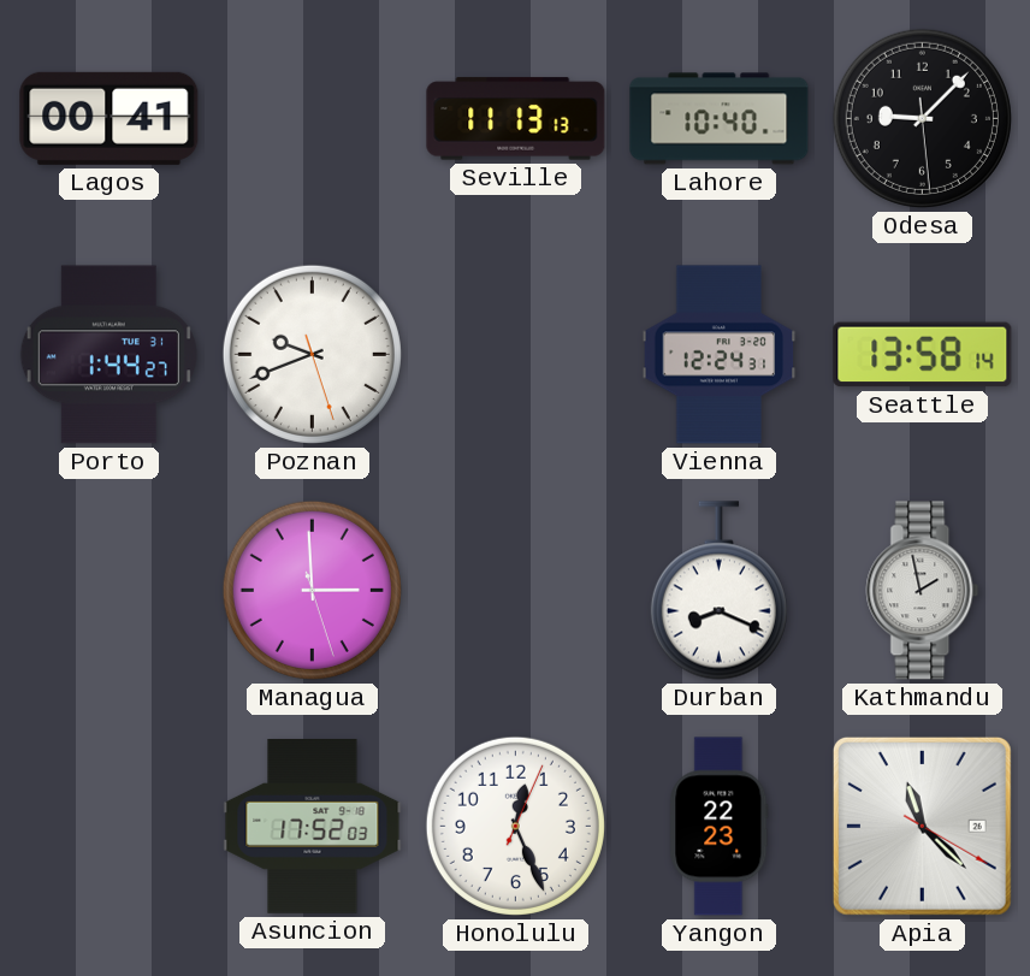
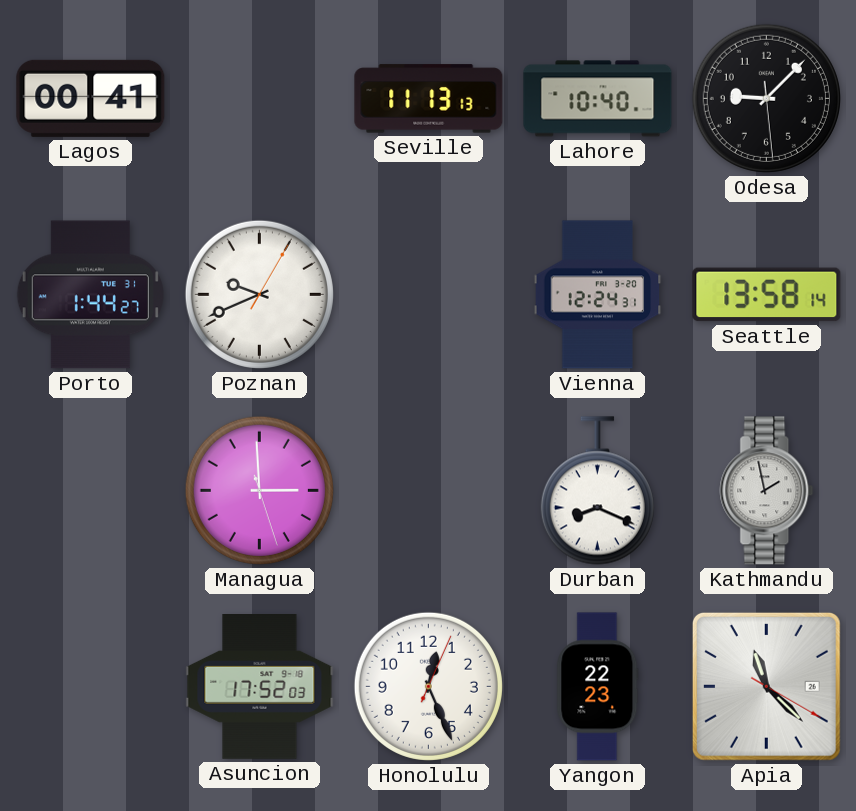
Poznan: 9:41:27 -> 9:41:05
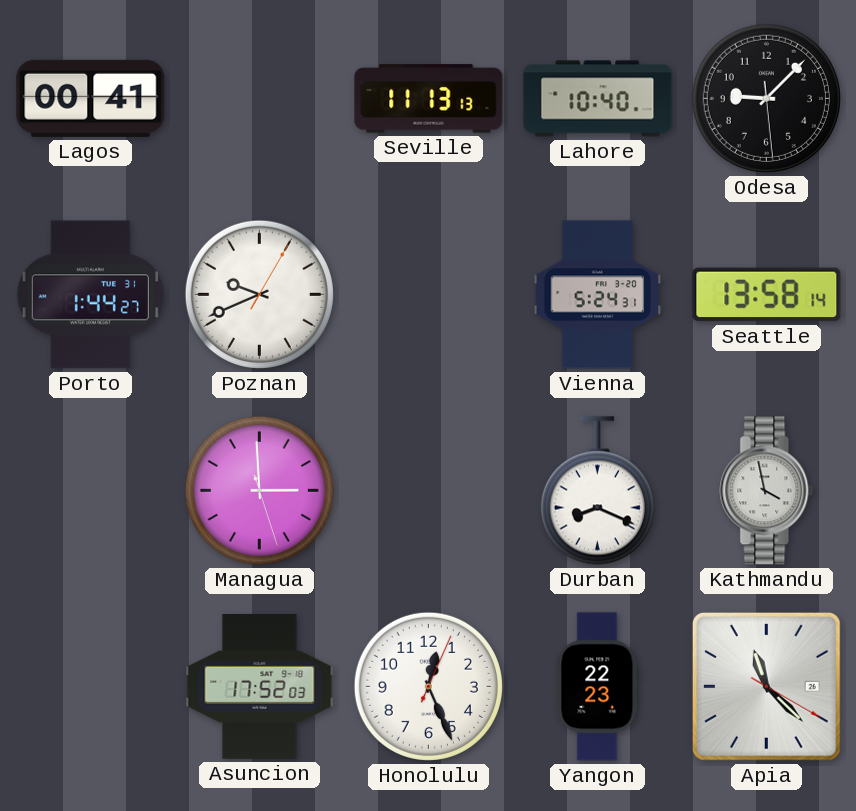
Vienna: 12:24 -> 5:24
Kathmandu: 1:58 -> 3:58
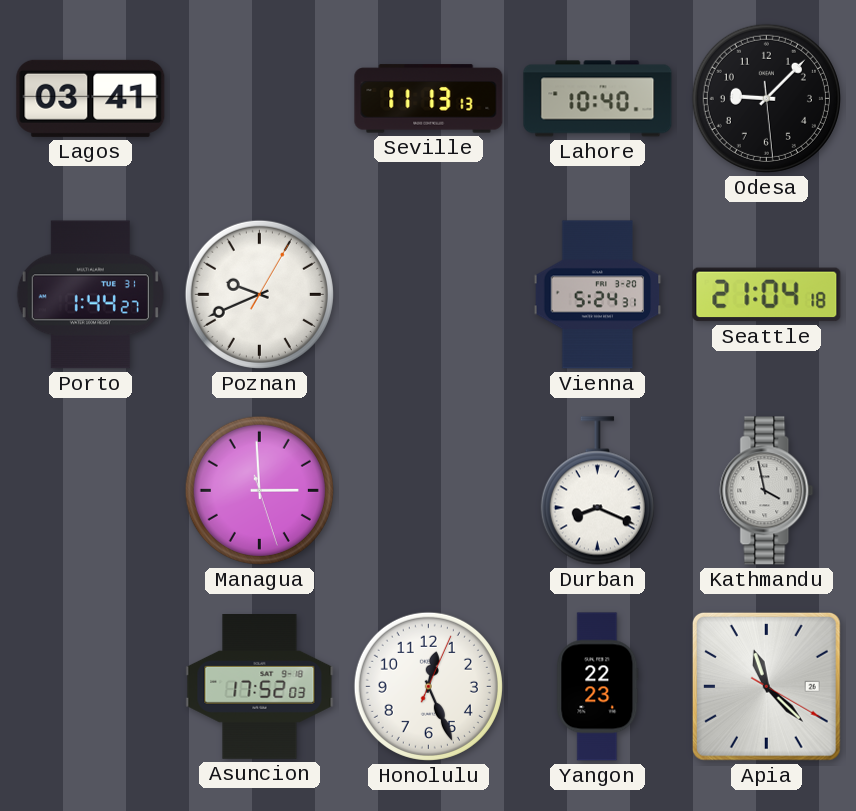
Lagos: 00:41 -> 03:41
Seattle: 13:58 -> 21:04
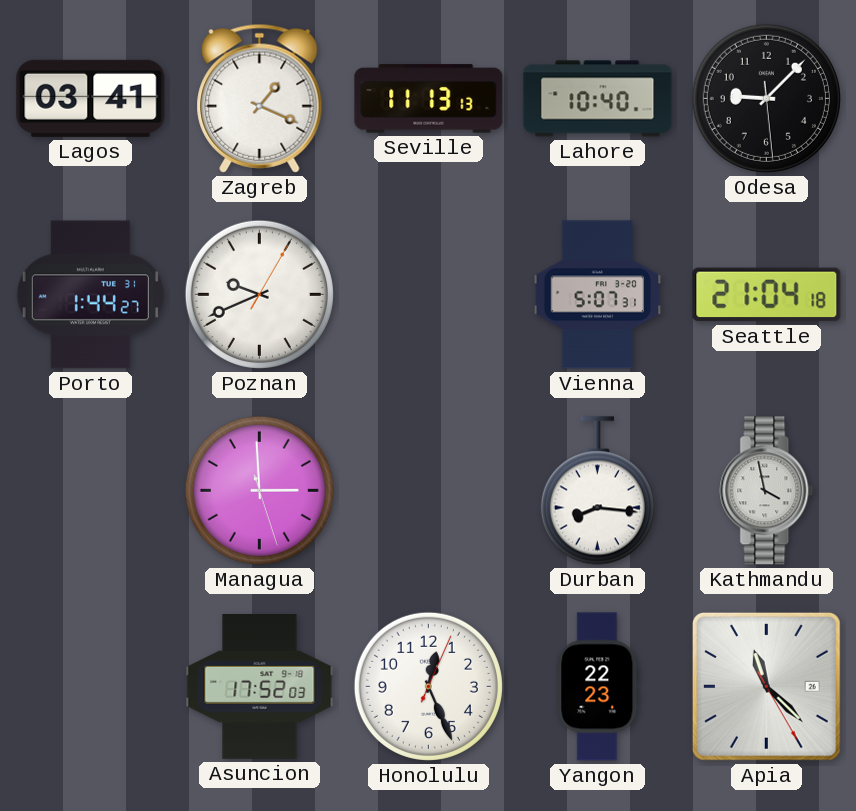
Zagreb: none -> 1:19
Vienna: 5:24 -> 5:07
Durban: 8:19 -> 8:16
Apia: 11:22:20 -> 11:22:25
